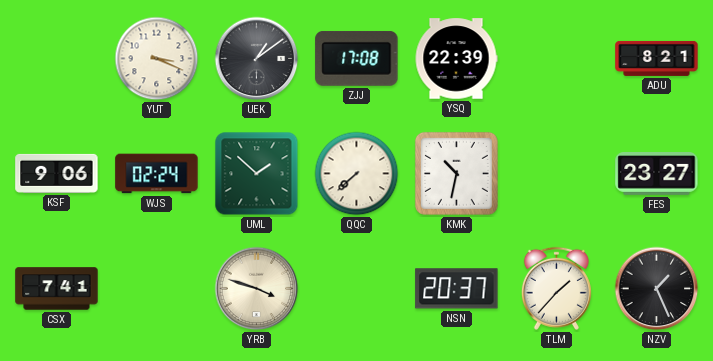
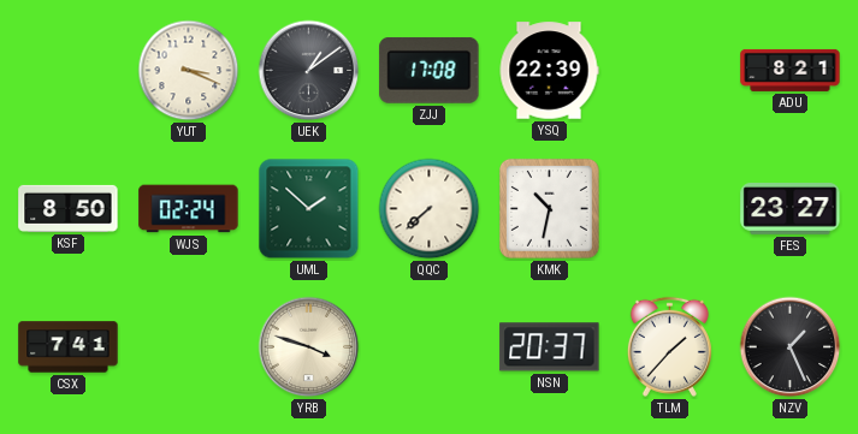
KSF: 9:06 -> 8:50
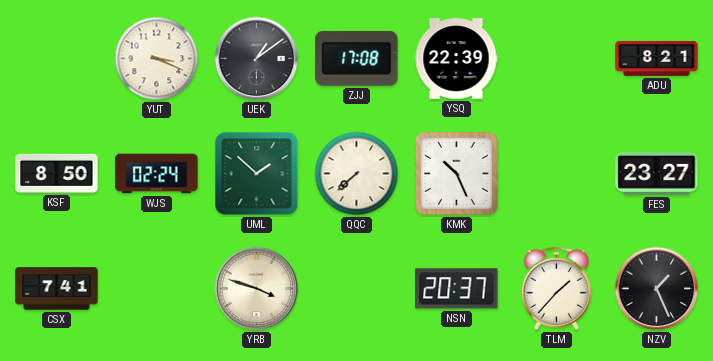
KMK: 10:32 -> 10:26
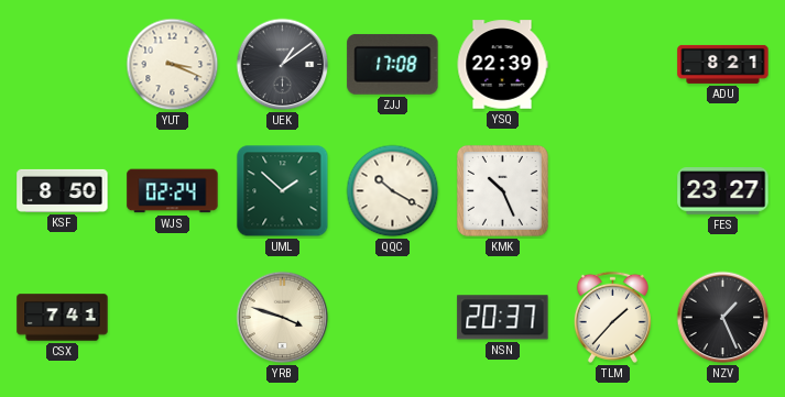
QQC: 7:38 -> 10:20
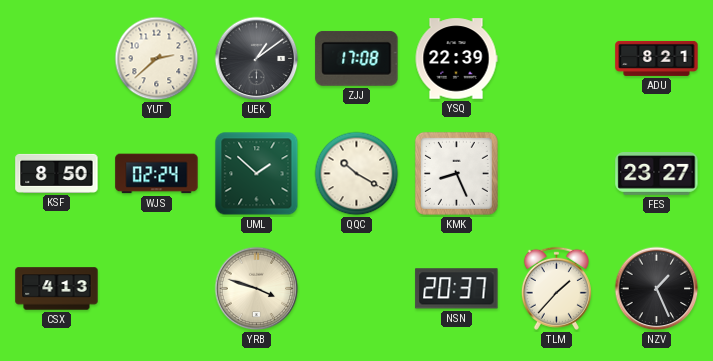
YUT: 3:19 -> 2:38
KMK: 10:26 -> 8:26
CSX: 7:41 -> 4:13
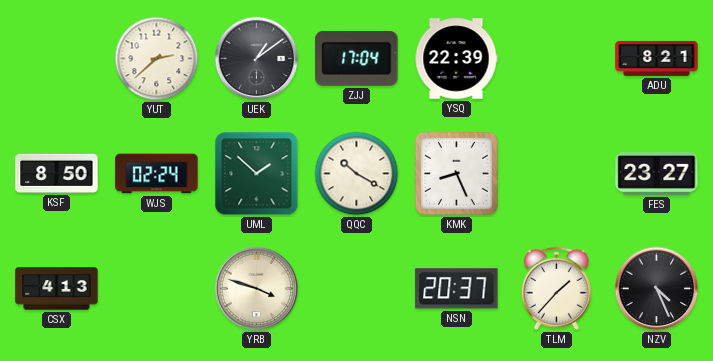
ZJJ: 17:08 -> 17:04
NZV: 1:26 -> 4:26
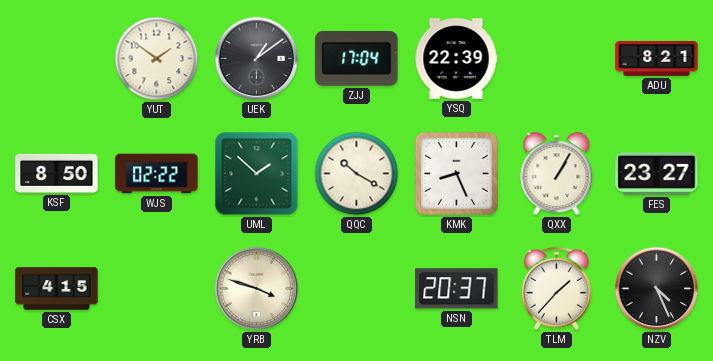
YUT: 2:38 -> 1:51
WJS: 02:24 -> 02:22
QXX: none -> 1:05
CSX: 4:13 -> 4:15
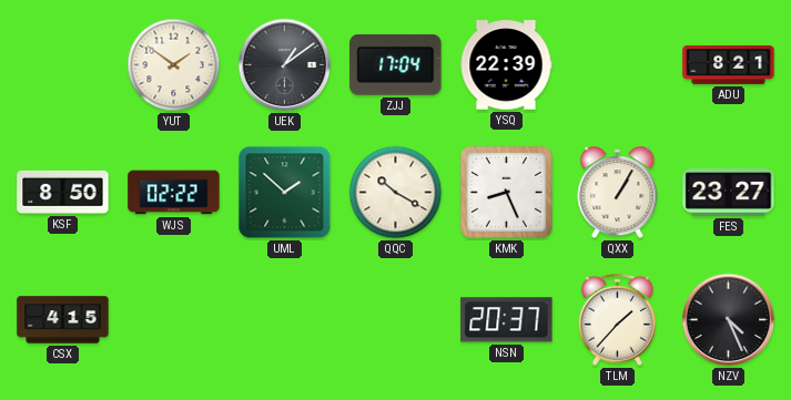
YRB: 3:48 -> none
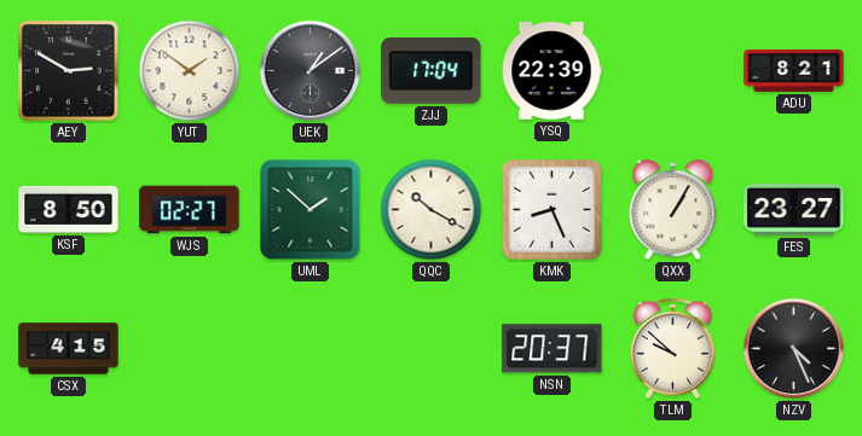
AEY: none -> 2:50
WJS: 02:22 -> 02:27
TLM: 1:37 -> 9:52
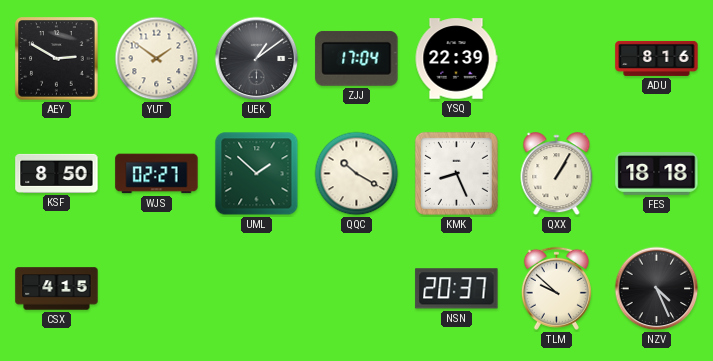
ADU: 8:21 -> 8:16
FES: 23:27 -> 18:18
